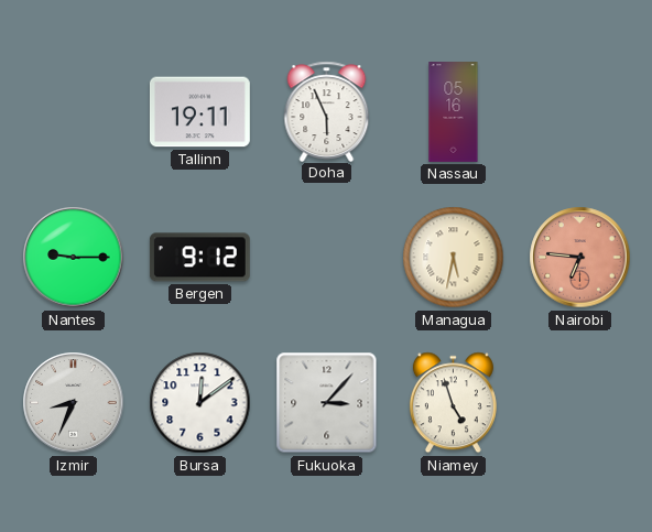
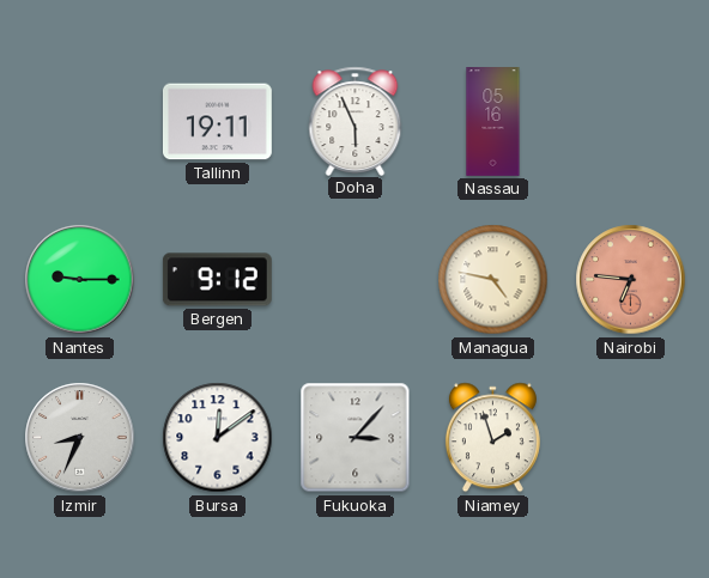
Managua: 5:32 -> 4:47
Niamey: 4:57 -> 1:57
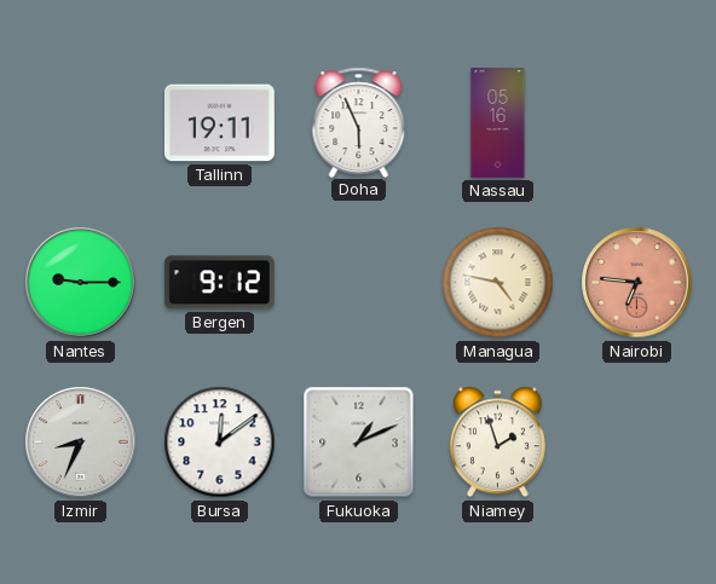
Fukuoka: 3:07 -> 1:11
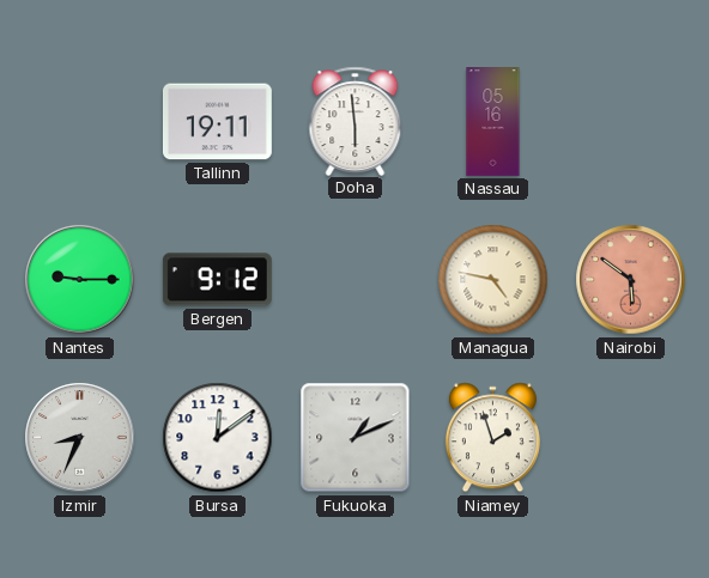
Doha: 5:56 -> 5:59
Nairobi: 6:46 -> 5:51
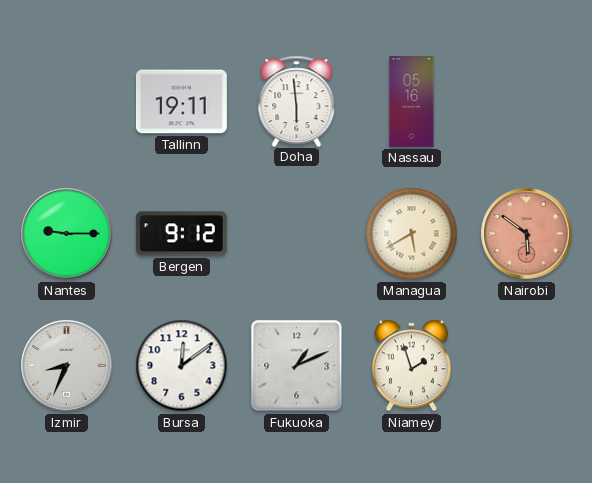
Managua: 4:47 -> 5:40
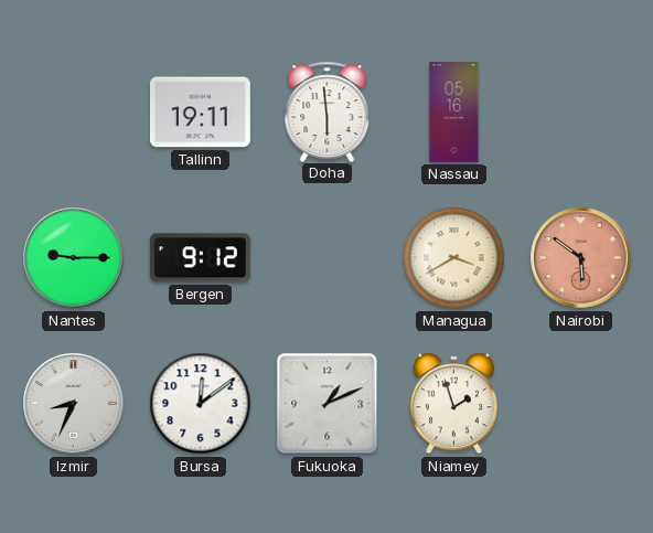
Managua: 5:40 -> 3:40
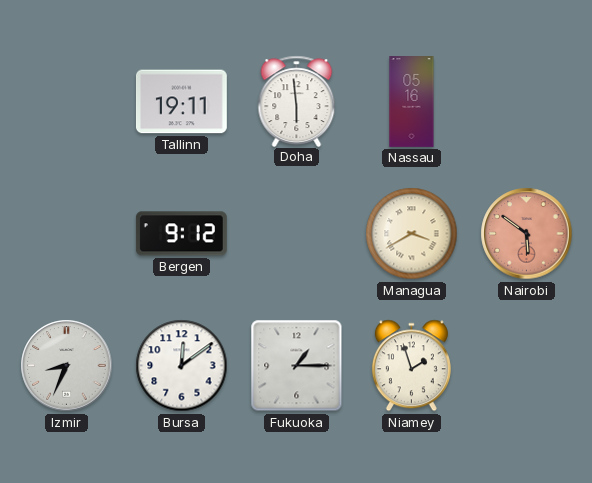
Nantes: 9:15 -> none
Fukuoka: 1:11 -> 1:15
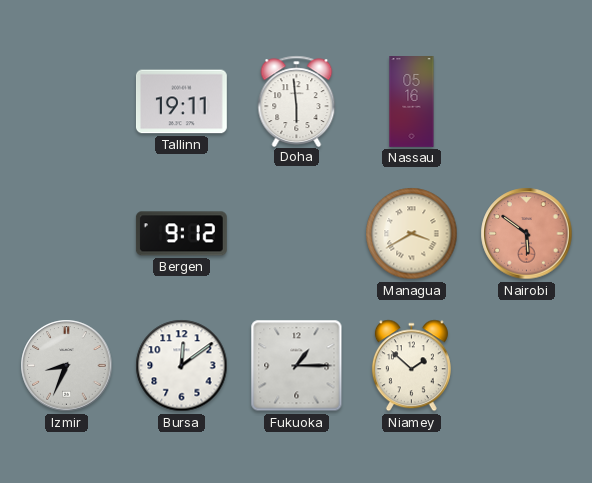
Niamey: 1:57 -> 1:52
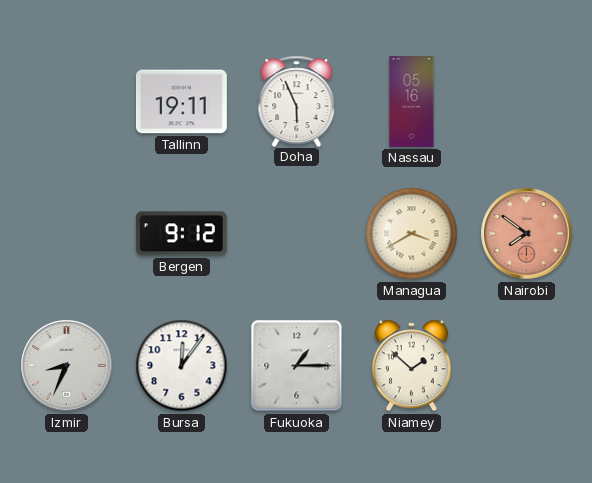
Doha: 5:59 -> 5:56
Nairobi: 5:51 -> 7:51
Bursa: 12:09 -> 12:06
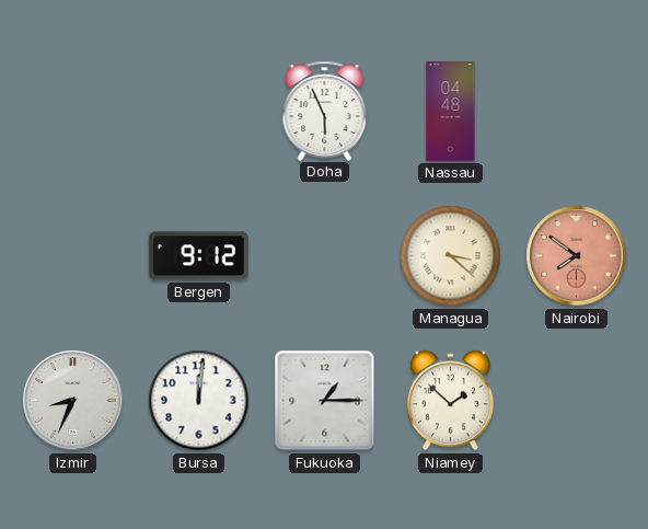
Tallinn: 19:11 -> none
Nassau: 05:16 -> 04:48
Managua: 3:40 -> 3:22
Bursa: 12:06 -> 12:01
